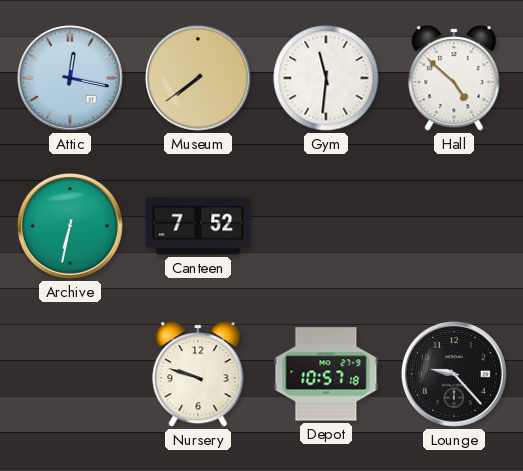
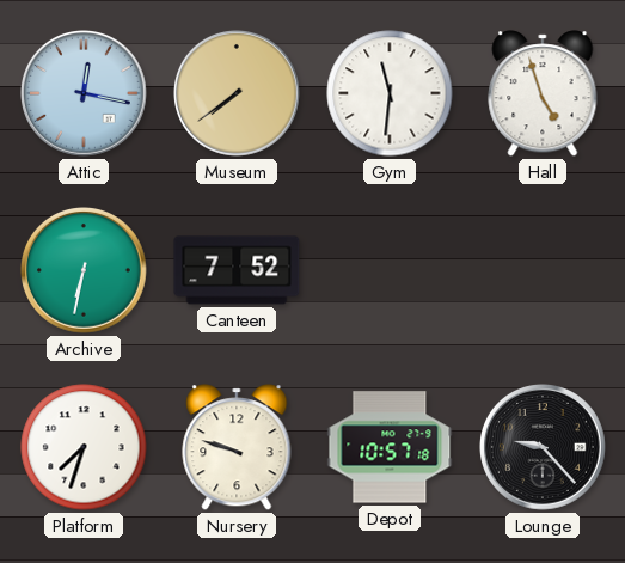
Hall: 4:52 -> 4:57
Platform: none -> 7:33
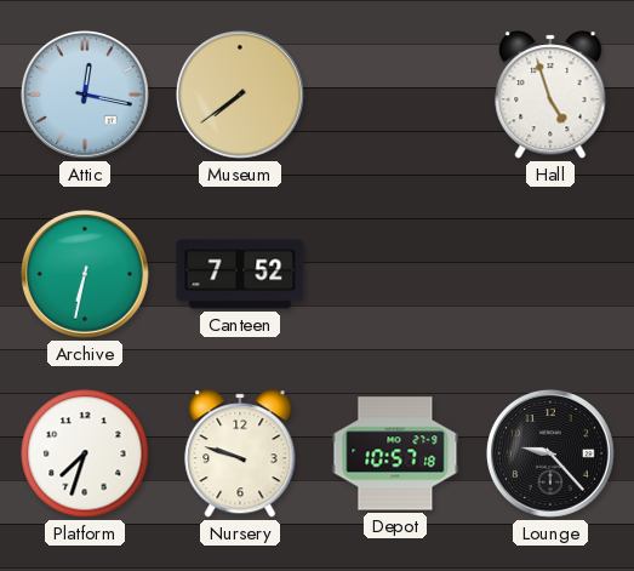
Gym: 11:31 -> none
